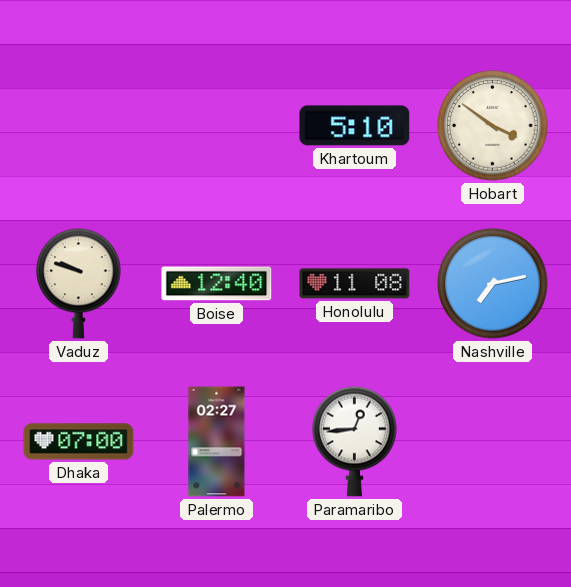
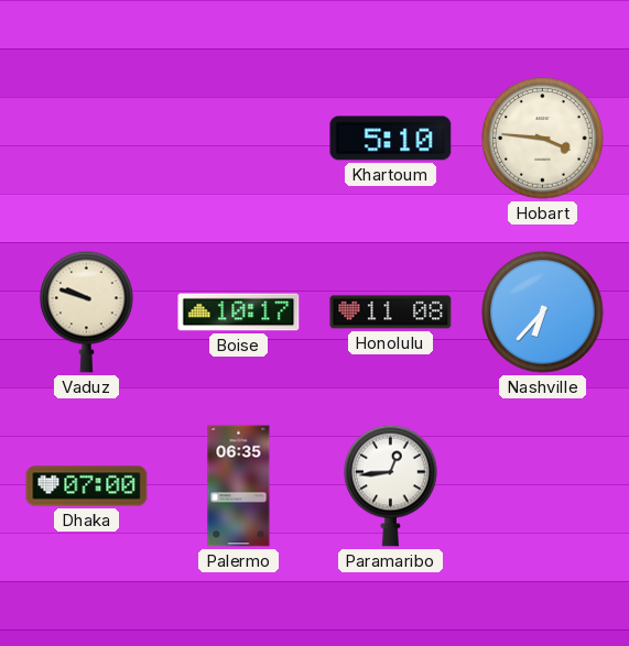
Hobart: 3:51 -> 3:46
Boise: 12:40 -> 10:17
Nashville: 7:13 -> 6:37
Palermo: 02:27 -> 06:35
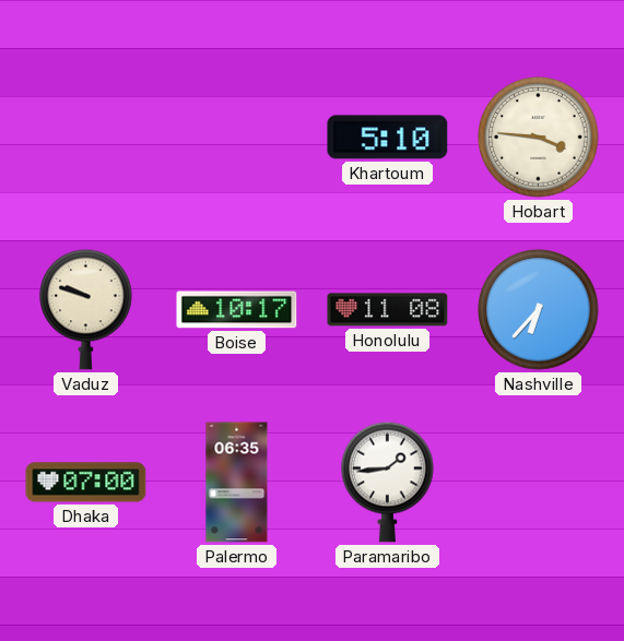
Paramaribo: 12:44 -> 1:44
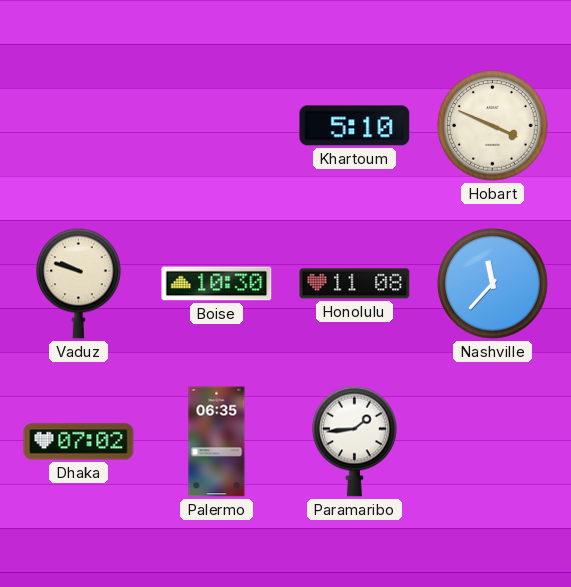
Hobart: 3:46 -> 3:49
Boise: 10:17 -> 10:30
Nashville: 6:37 -> 11:37
Dhaka: 07:00 -> 07:02
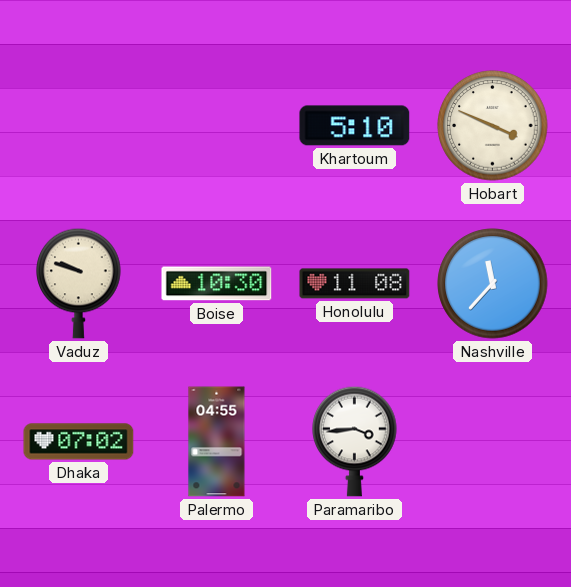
Palermo: 06:35 -> 04:55
Paramaribo: 1:44 -> 3:44
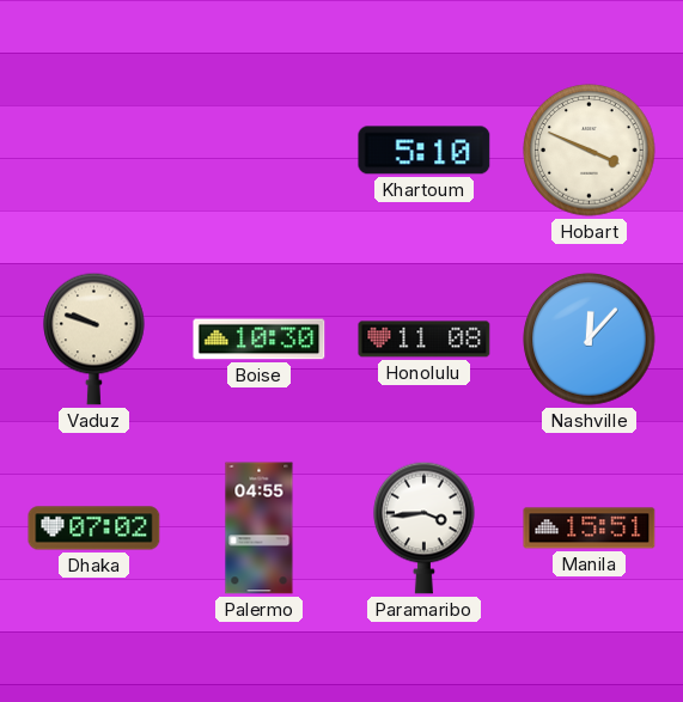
Nashville: 11:37 -> 12:07
Manila: none -> 15:51
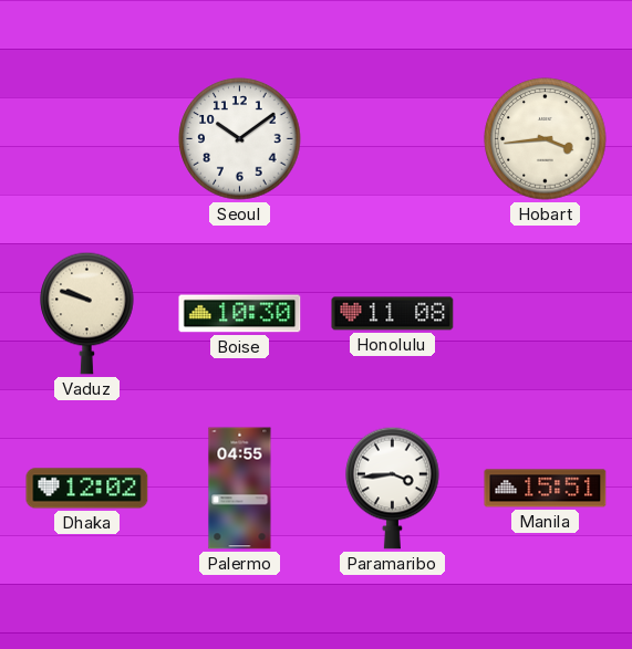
Seoul: none -> 10:09
Khartoum: 5:10 -> none
Hobart: 3:49 -> 3:44
Nashville: 12:07 -> none
Dhaka: 07:02 -> 12:02
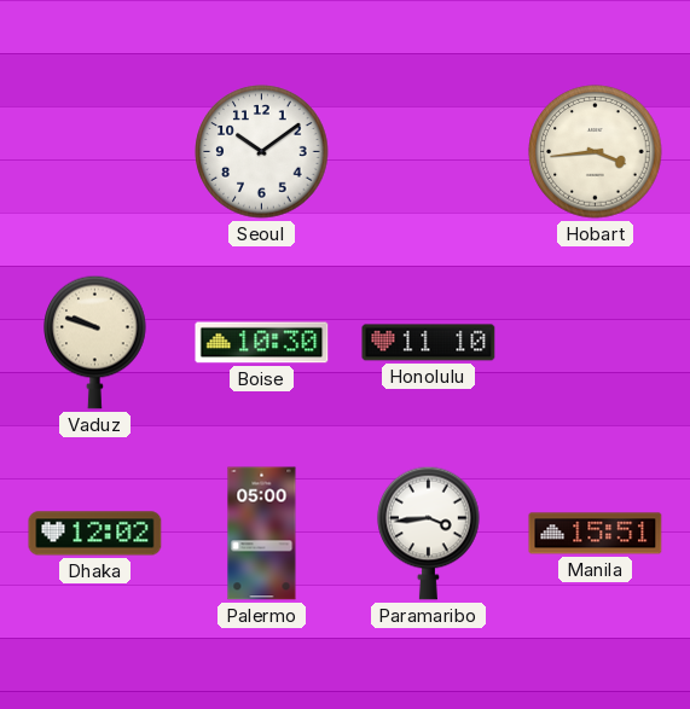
Honolulu: 11:08 -> 11:10
Palermo: 04:55 -> 05:00
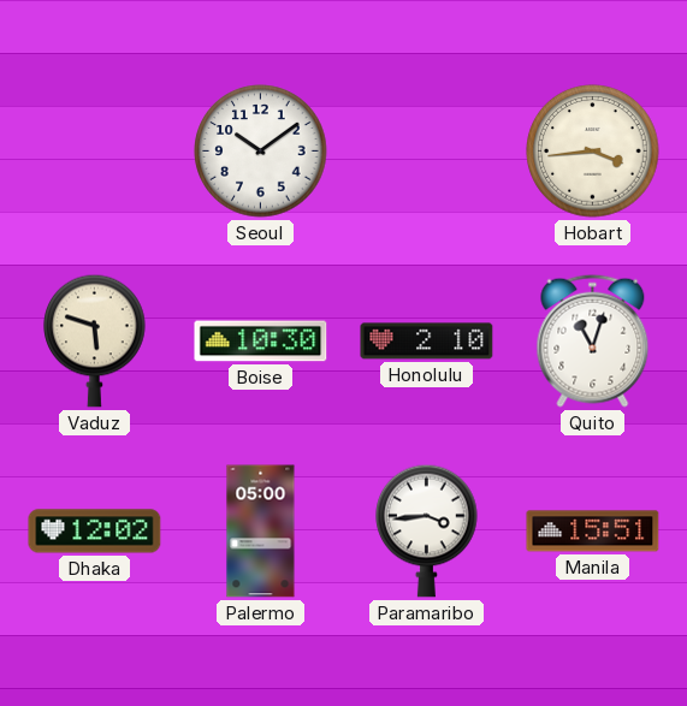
Vaduz: 9:48 -> 5:48
Honolulu: 11:10 -> 2:10
Quito: none -> 11:03
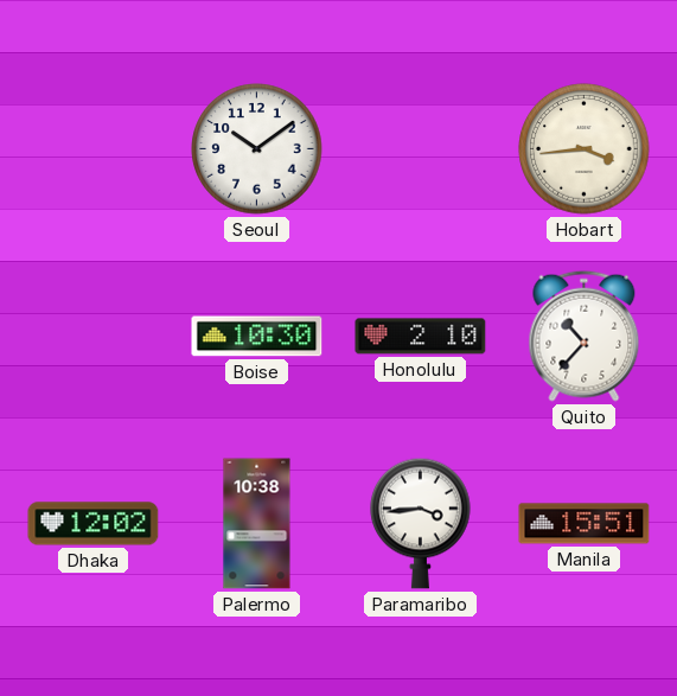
Vaduz: 5:48 -> none
Quito: 11:03 -> 10:37
Palermo: 05:00 -> 10:38
